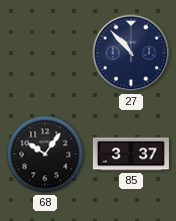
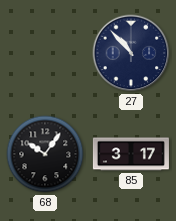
85: 3:37 -> 3:17
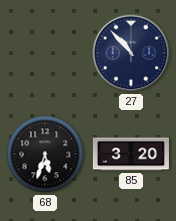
68: 10:06 -> 5:33
85: 3:17 -> 3:20
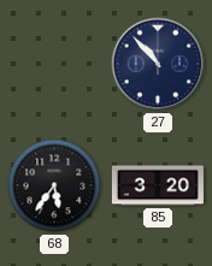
68: 5:33 -> 5:36
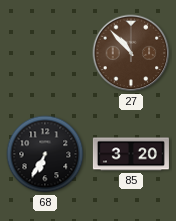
27 dial: navy -> brown
68: 5:36 -> 6:35
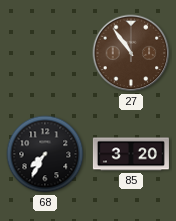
27: 10:53 -> 10:54
68: 6:35 -> 7:35
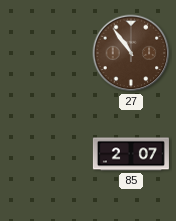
68: 7:35 -> none
85: 3:20 -> 2:07
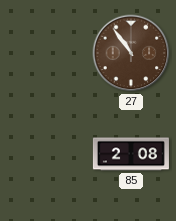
85: 2:07 -> 2:08
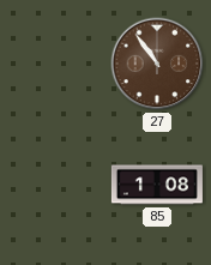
85: 2:08 -> 1:08
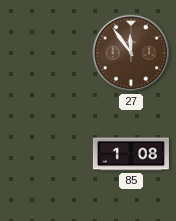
27: 10:54 -> 11:54
